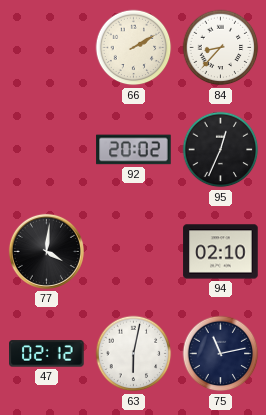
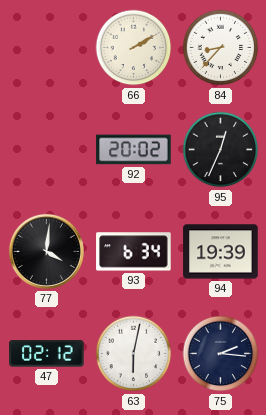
93: none -> 6:34
94: 02:10 -> 19:39
75: 11:13 -> 2:16
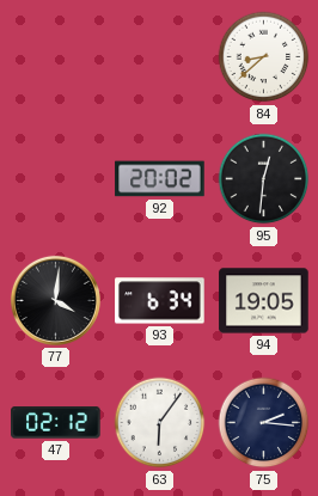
66: 2:10 -> none
84: 8:37 -> 8:38
95: 12:34 -> 12:31
94: 19:39 -> 19:05
63: 6:02 -> 6:06
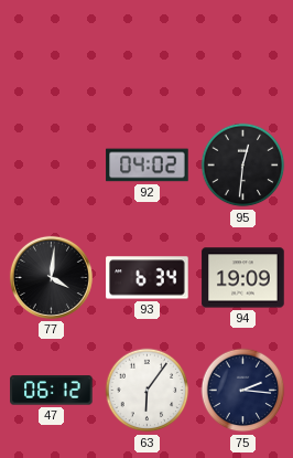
84: 8:38 -> none
92: 20:02 -> 04:02
94: 19:05 -> 19:09
47: 02:12 -> 06:12
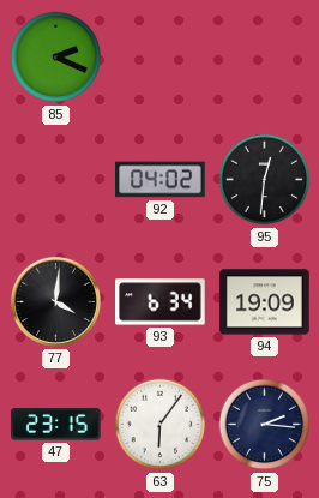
85: none -> 2:19
47: 06:12 -> 23:15
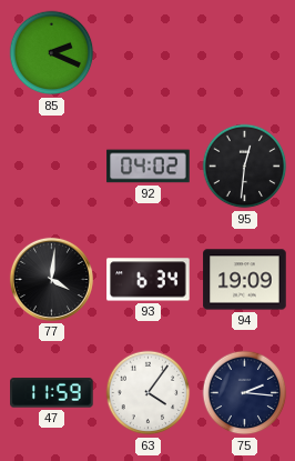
47: 23:15 -> 11:59
63: 6:06 -> 4:06
